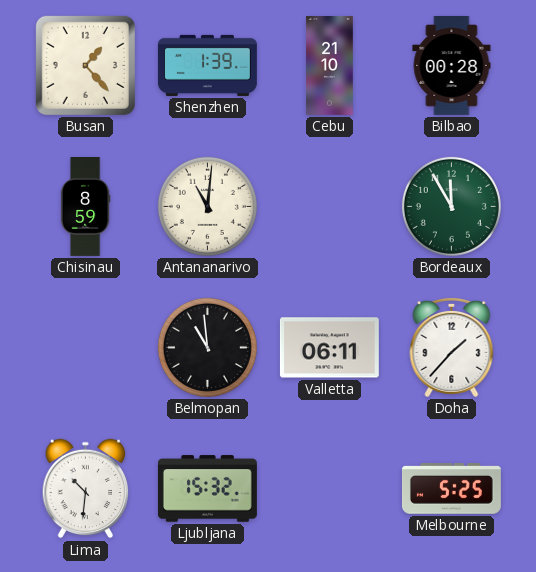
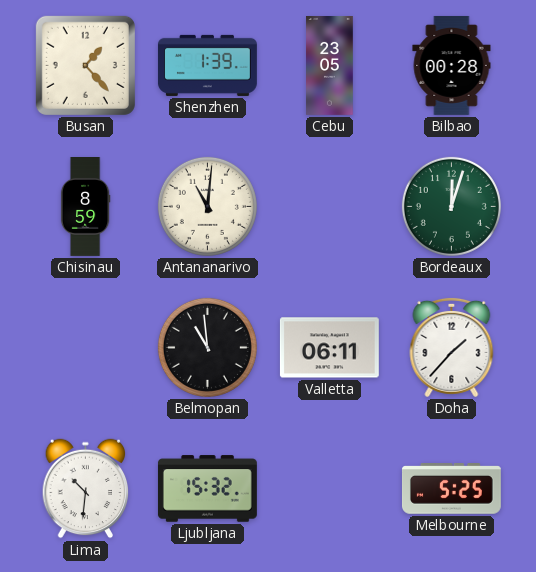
Cebu: 21:10 -> 23:05
Bordeaux: 11:55 -> 12:03
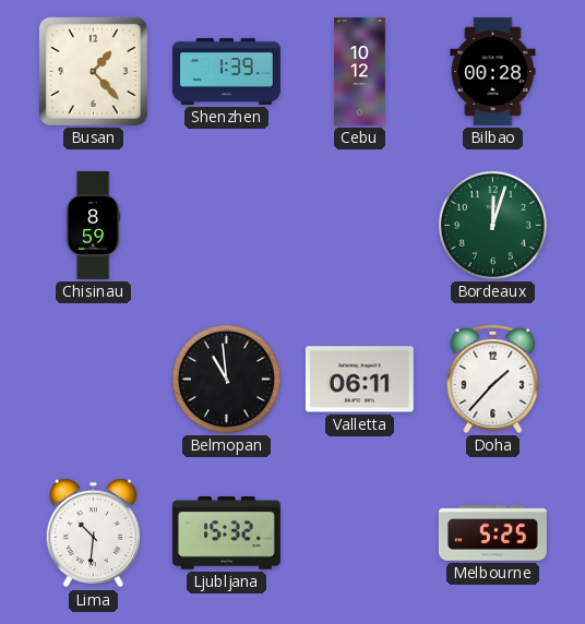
Cebu: 23:05 -> 10:12
Antananarivo: 11:01 -> none
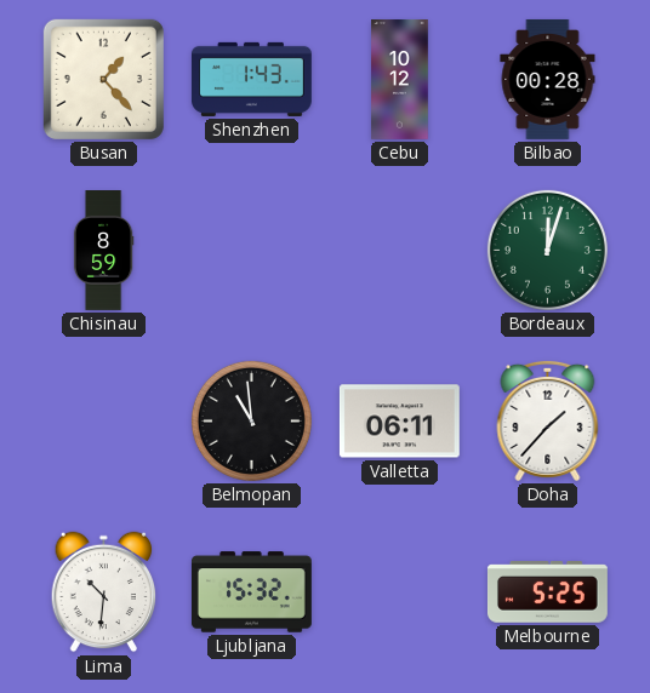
Shenzhen: 1:39 -> 1:43
